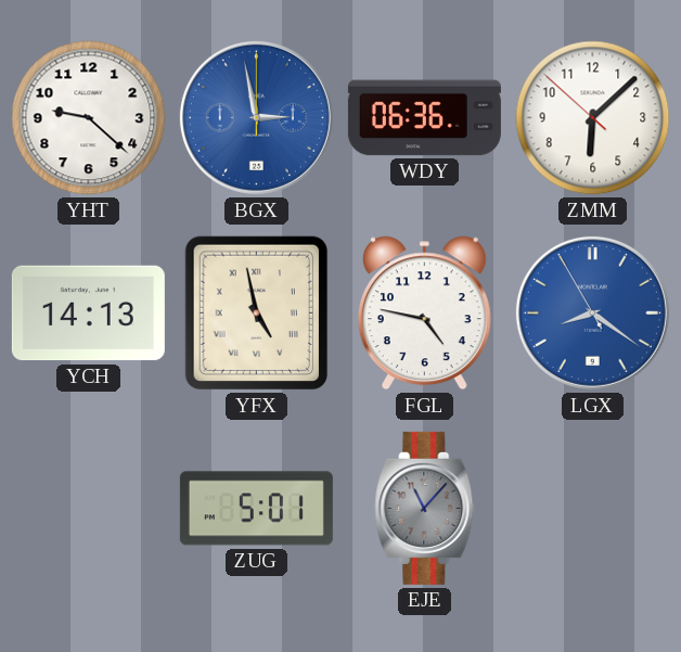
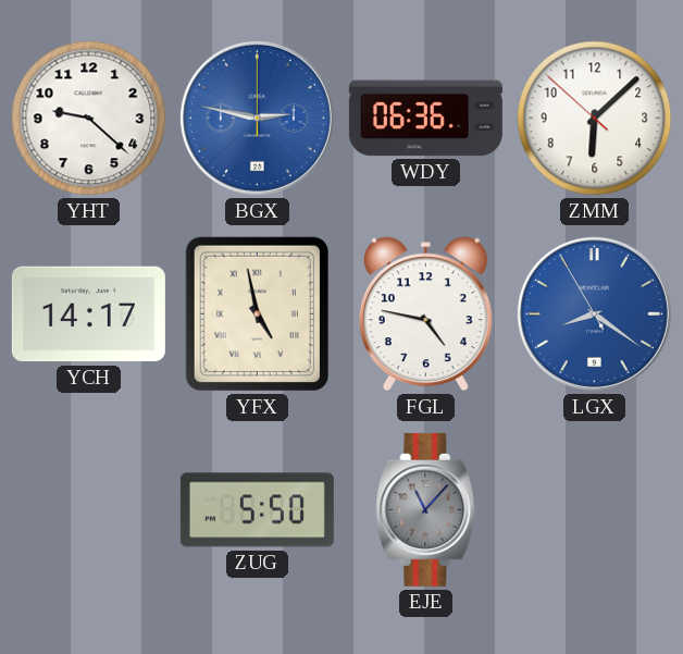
BGX: 2:58 -> 2:47
YCH: 14:13 -> 14:17
ZUG: 5:01 -> 5:50
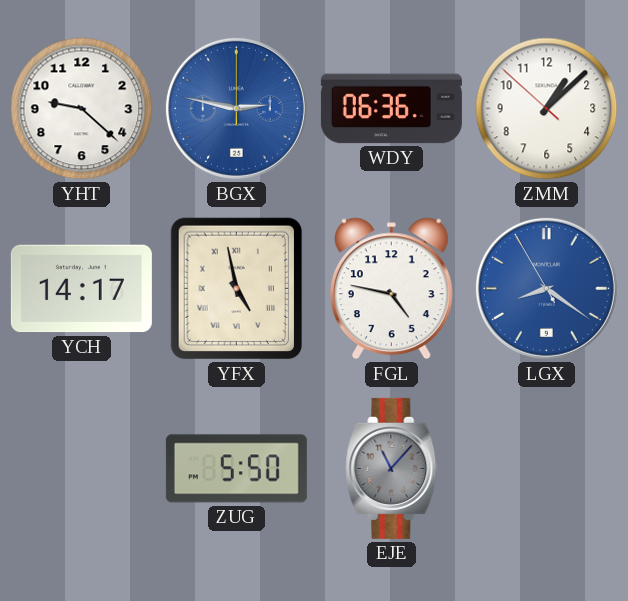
ZMM: 6:07 -> 1:07
